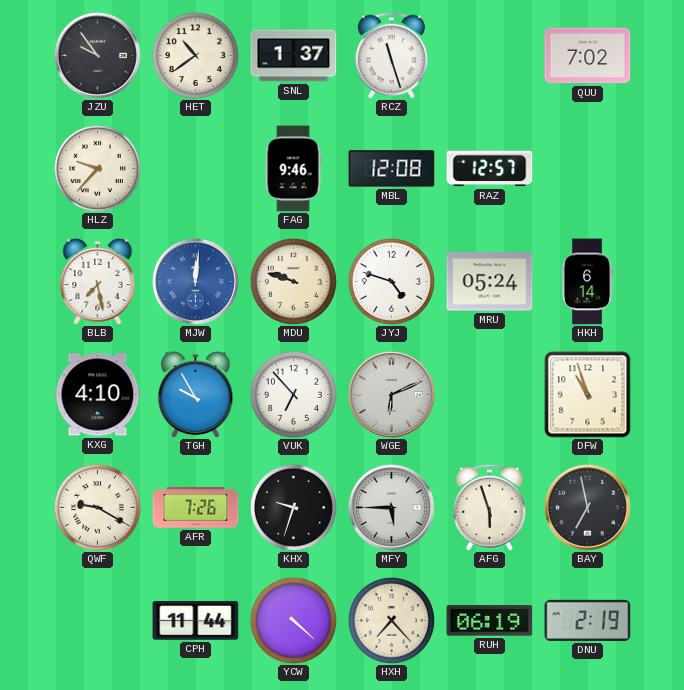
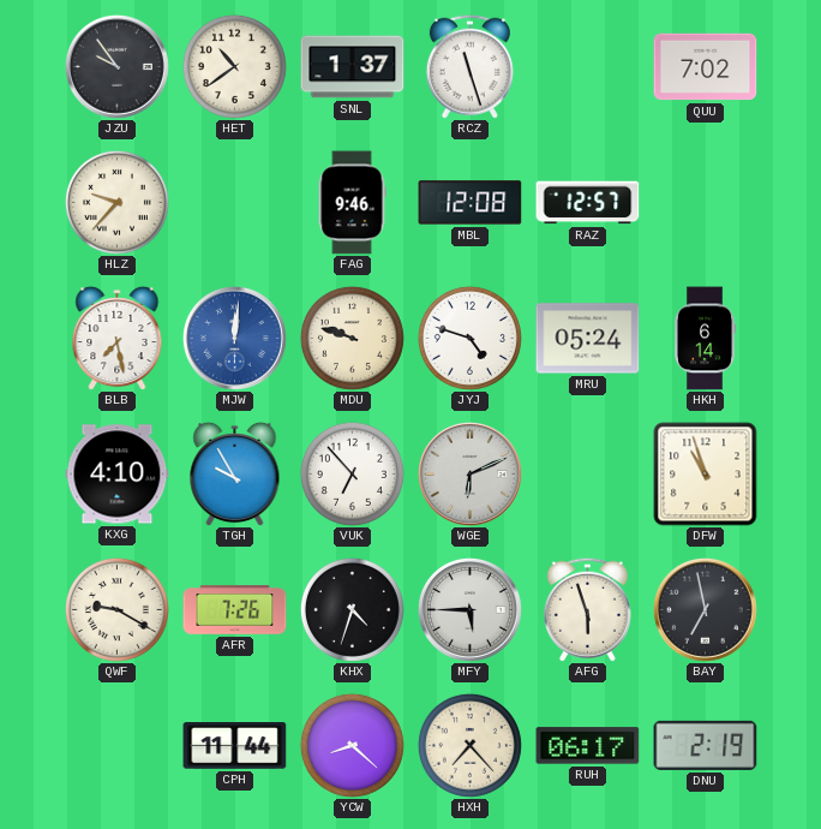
KHX: 9:33 -> 4:33
YCW: 4:22 -> 8:22
RUH: 06:19 -> 06:17
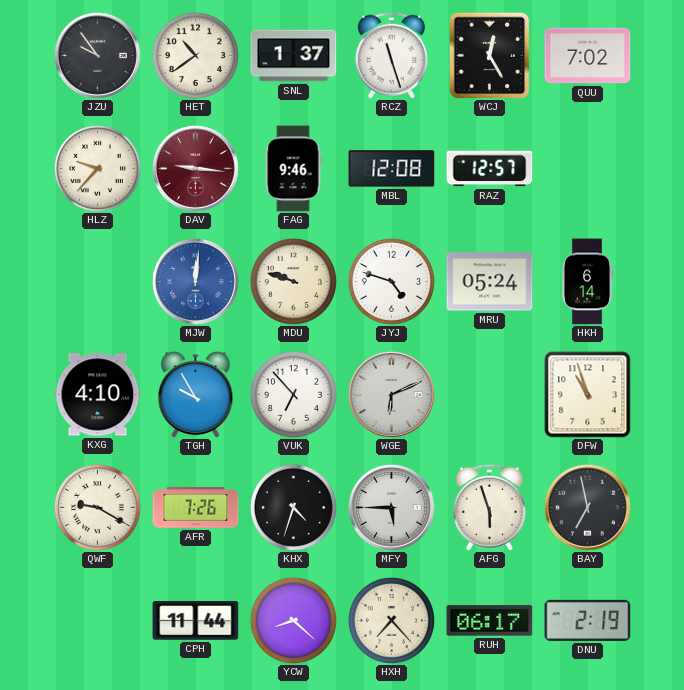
WCJ: none -> 12:25
DAV: none -> 9:16
BLB: 7:28 -> none
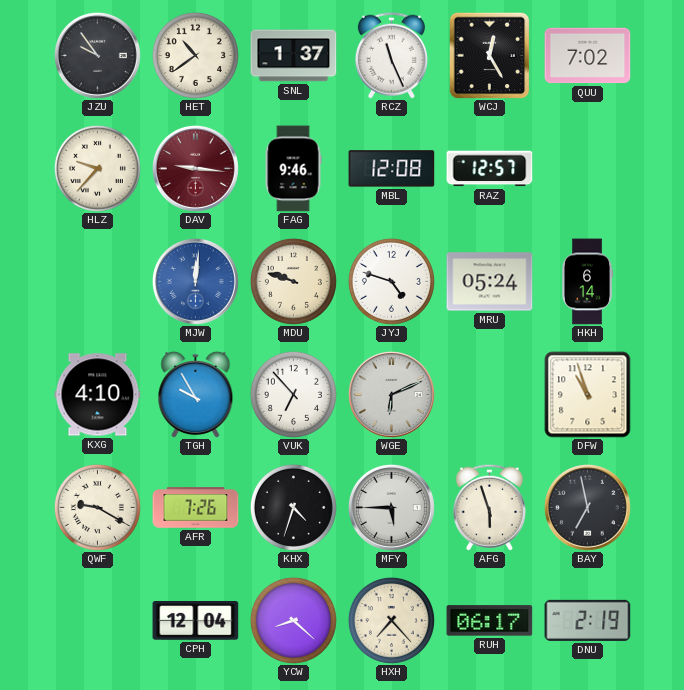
RCZ: 11:27 -> 11:26
CPH: 11:44 -> 12:04
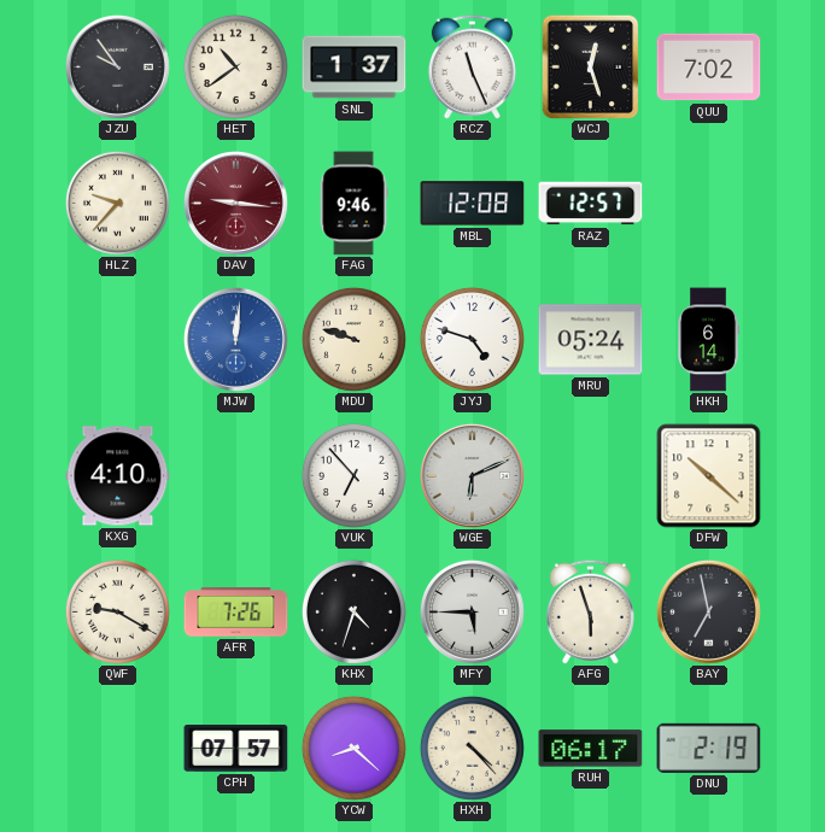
WCJ: 12:25 -> 12:27
TGH: 9:55 -> none
DFW: 10:57 -> 10:22
CPH: 12:04 -> 07:57
HXH: 7:23 -> 4:23
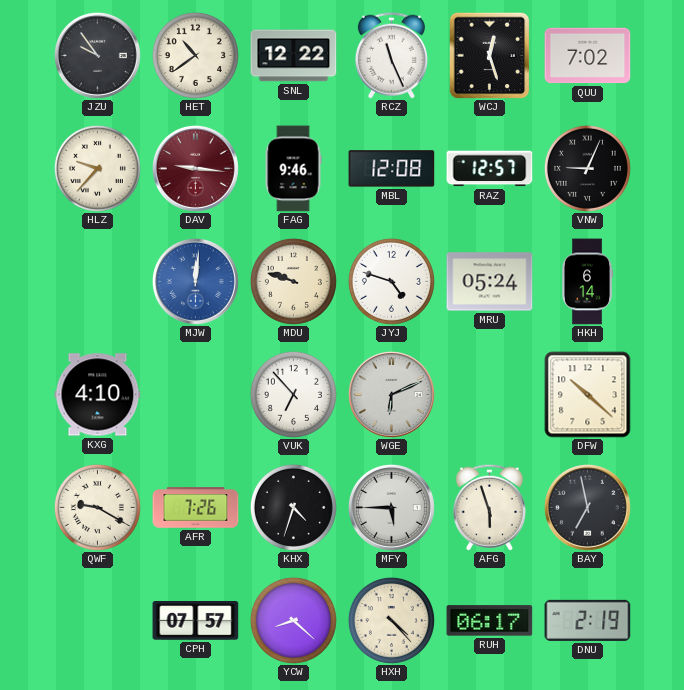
SNL: 1:37 -> 12:22
VNW: none -> 9:04
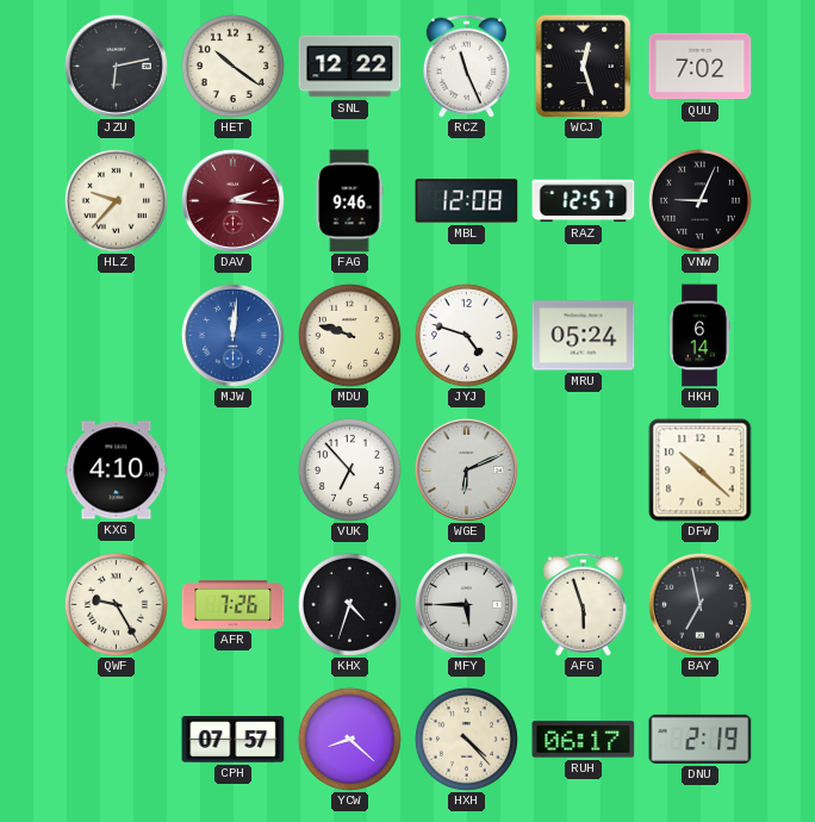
JZU: 9:54 -> 6:13
HET: 10:39 -> 10:21
DAV: 9:16 -> 2:16
QWF: 9:20 -> 9:25
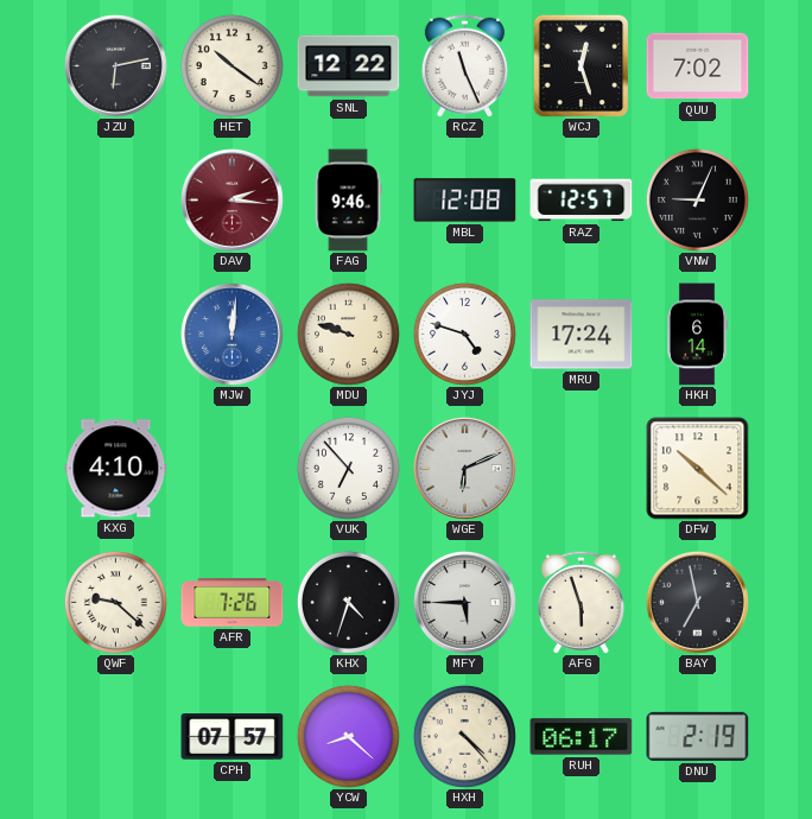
HLZ: 9:37 -> none
MRU: 05:24 -> 17:24
QWF: 9:25 -> 9:22
